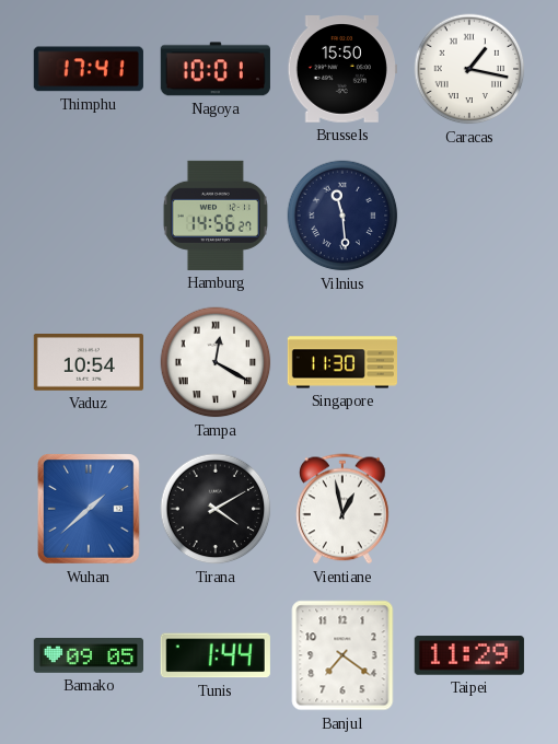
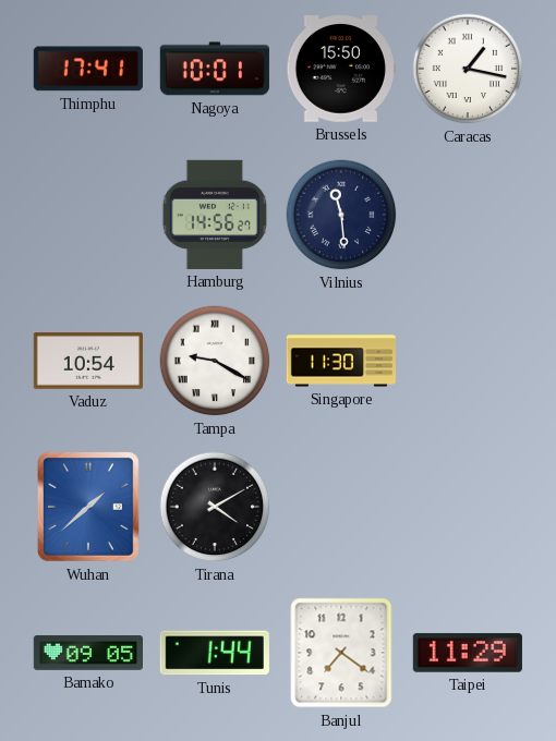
Tampa: 12:20 -> 9:20
Vientiane: 12:58 -> none
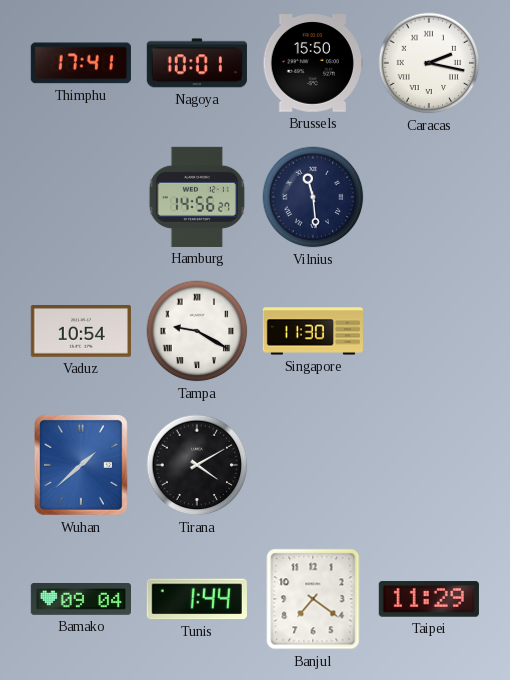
Caracas: 1:17 -> 2:17
Bamako: 09:05 -> 09:04
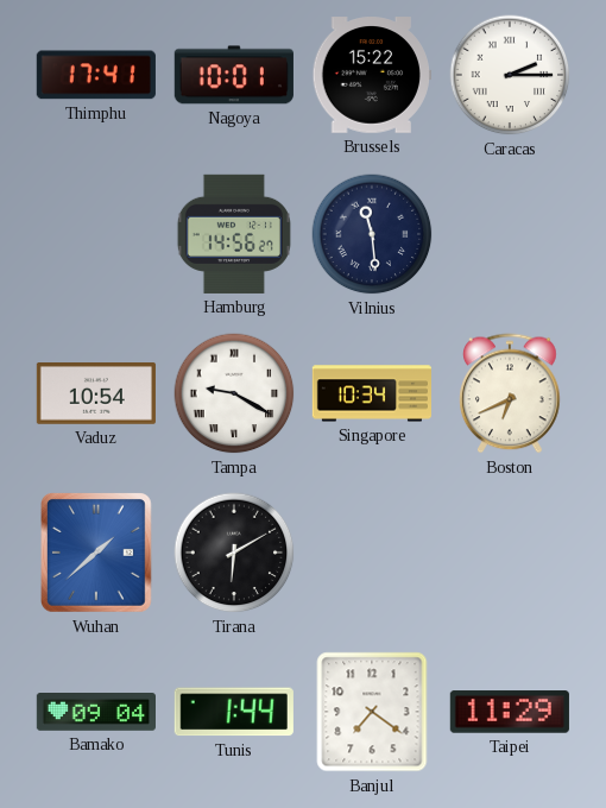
Brussels: 15:50 -> 15:22
Caracas: 2:17 -> 2:15
Singapore: 11:30 -> 10:34
Boston: none -> 6:41
Tirana: 4:10 -> 6:10
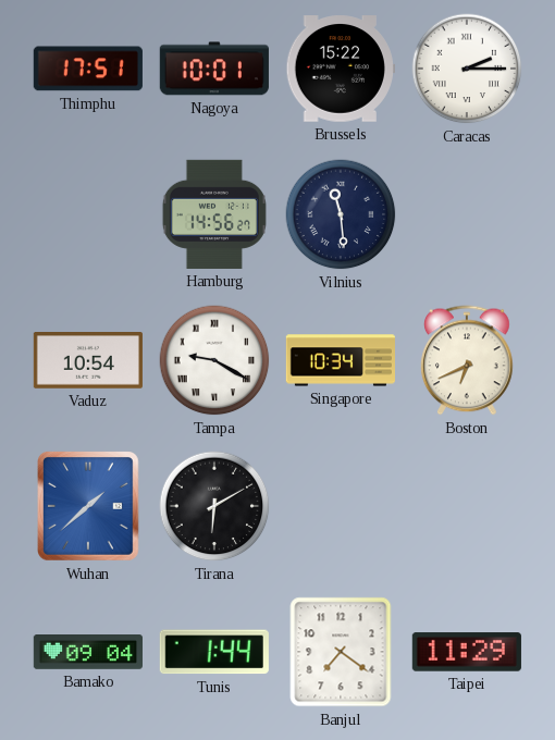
Thimphu: 17:41 -> 17:51
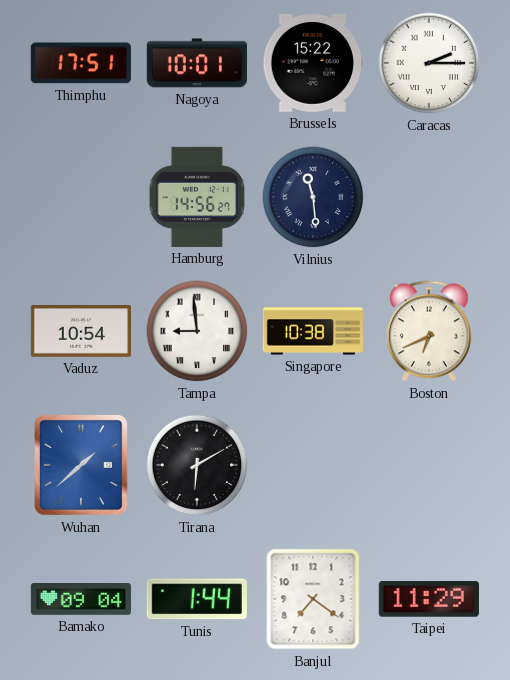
Tampa: 9:20 -> 8:59
Singapore: 10:34 -> 10:38
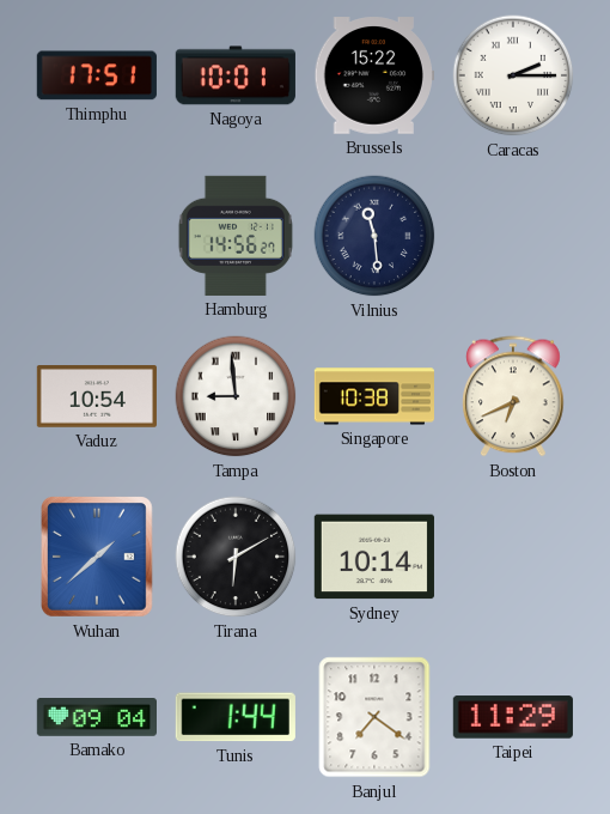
Sydney: none -> 10:14
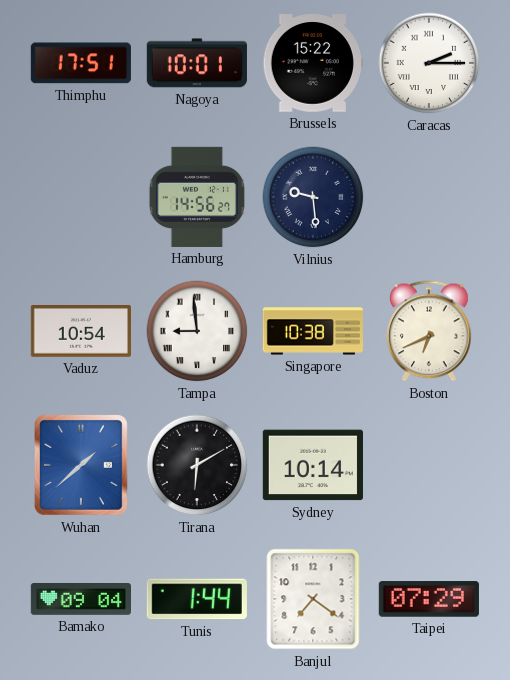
Vilnius: 11:29 -> 9:29
Taipei: 11:29 -> 07:29
